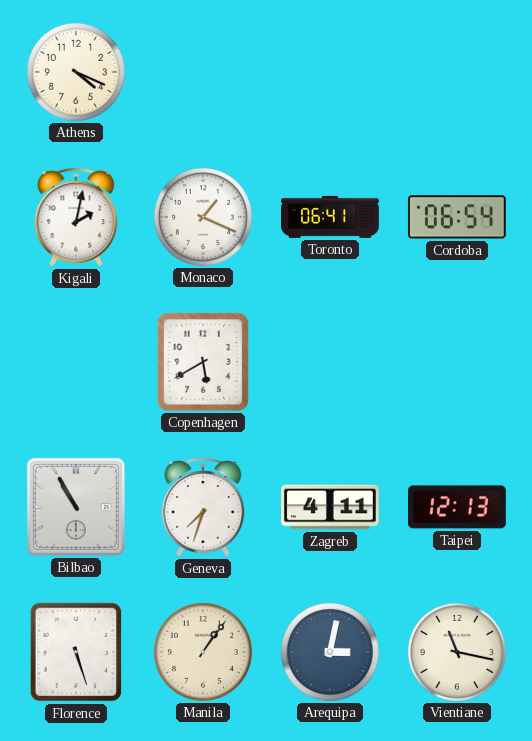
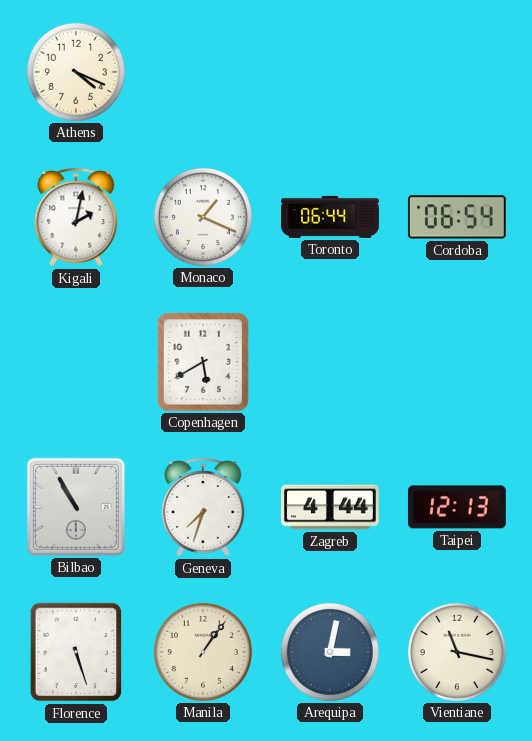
Toronto: 06:41 -> 06:44
Zagreb: 4:11 -> 4:44
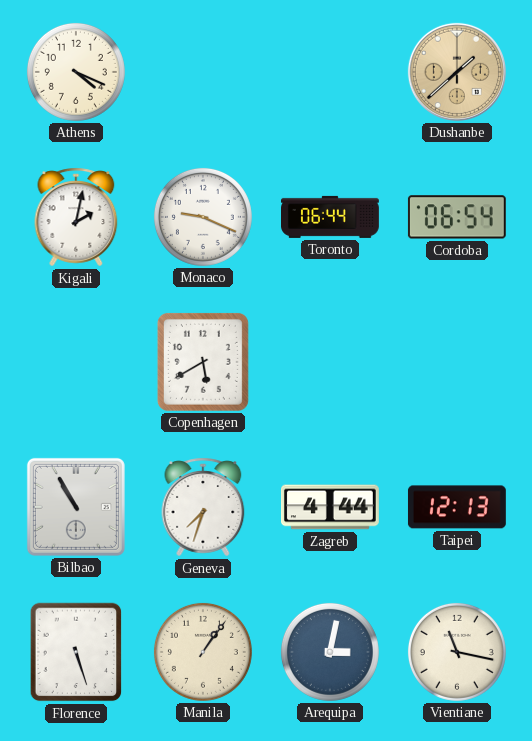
Dushanbe: none -> 1:38
Monaco: 1:19 -> 9:19
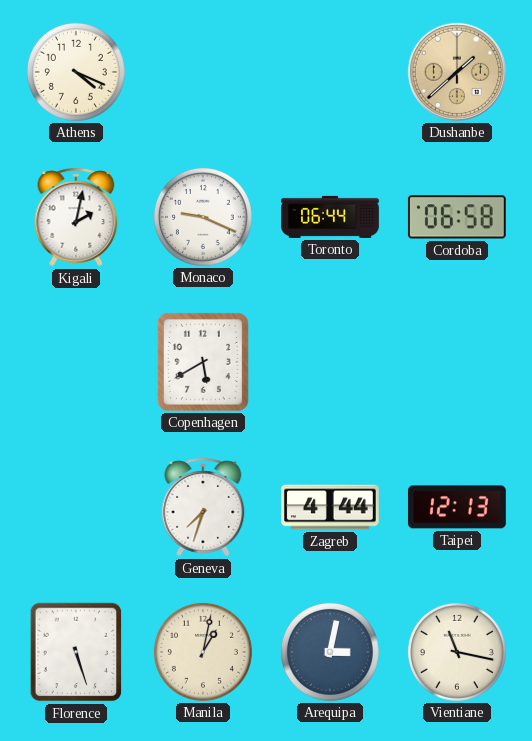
Cordoba: 06:54 -> 06:58
Bilbao: 10:55 -> none
Manila: 1:06 -> 1:02
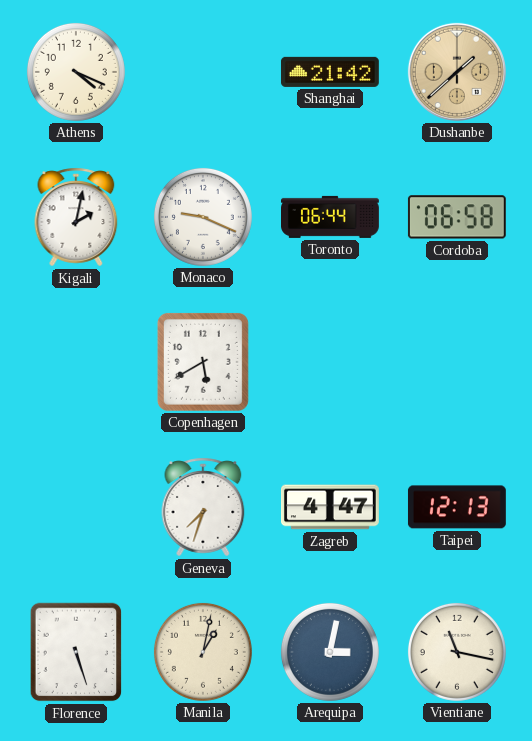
Shanghai: none -> 21:42
Zagreb: 4:44 -> 4:47
